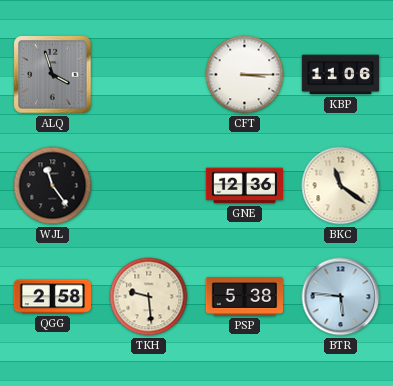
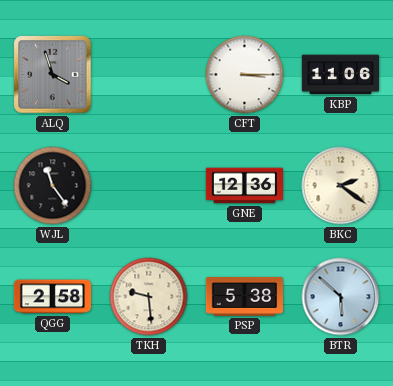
BKC: 11:21 -> 2:21
BTR: 5:46 -> 5:52
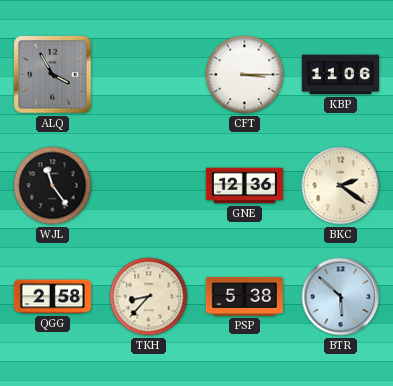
ALQ: 3:57 -> 3:55
TKH: 9:29 -> 8:37
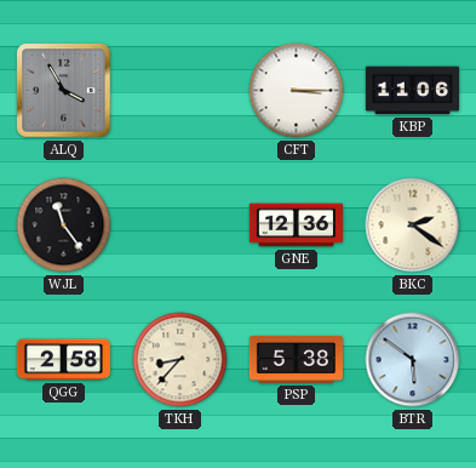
BTR: 5:52 -> 5:51
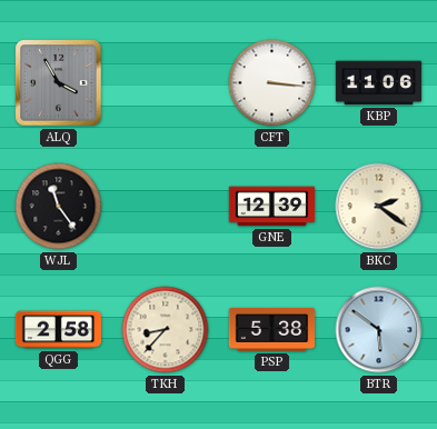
CFT: 3:15 -> 3:16
GNE: 12:36 -> 12:39
